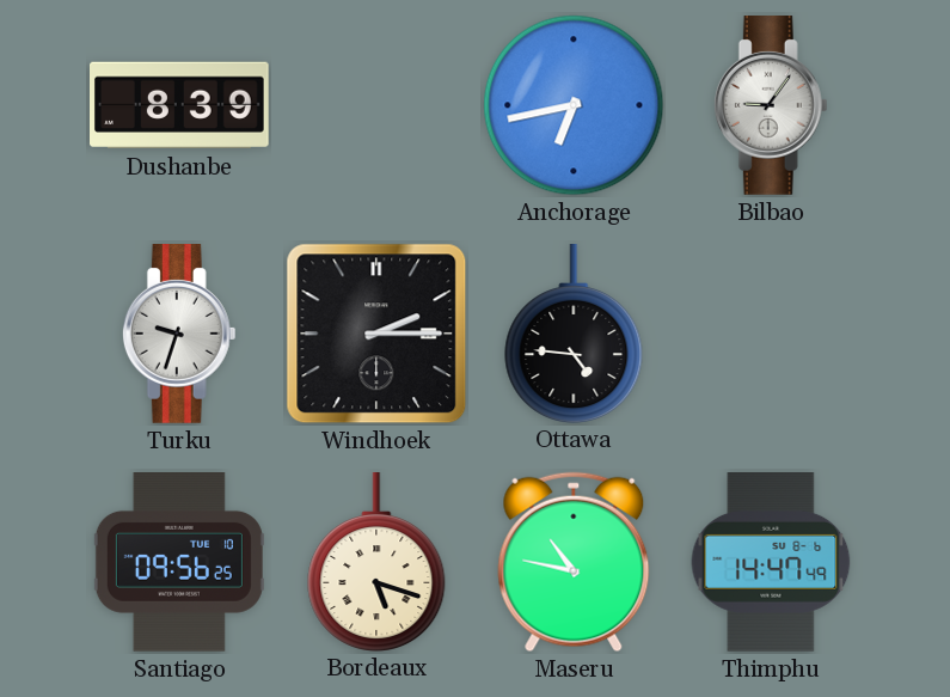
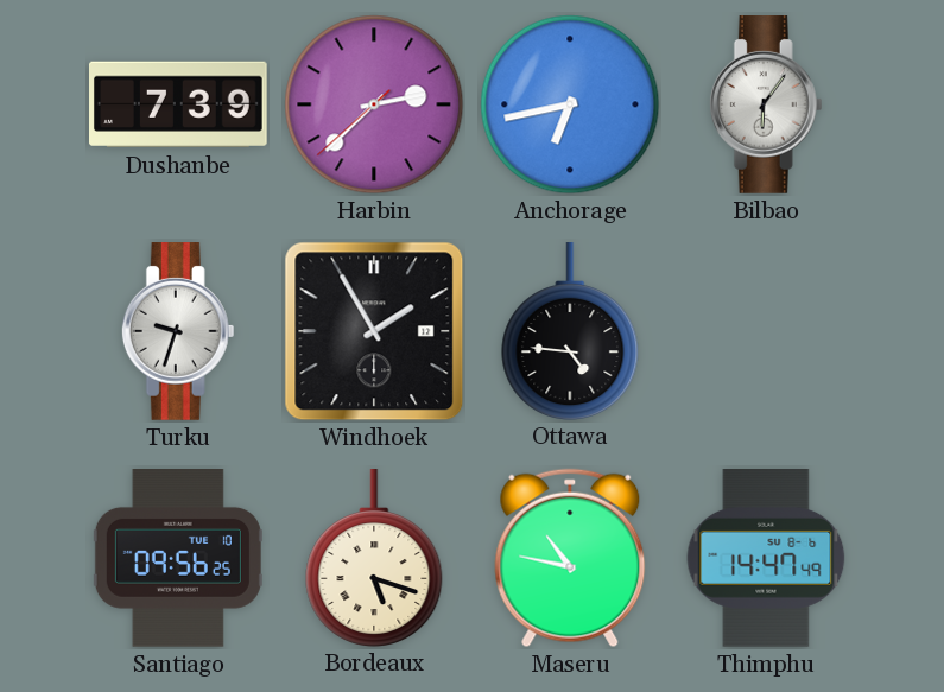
Dushanbe: 8:39 -> 7:39
Harbin: none -> 2:37
Bilbao: 9:06 -> 6:06
Windhoek: 2:15 -> 1:55
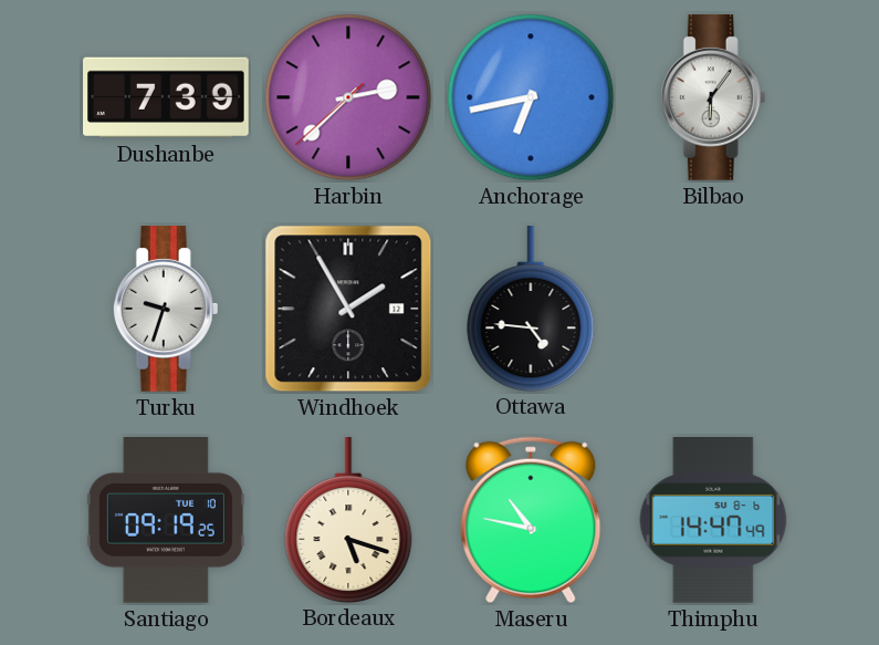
Santiago: 09:56 -> 09:19
